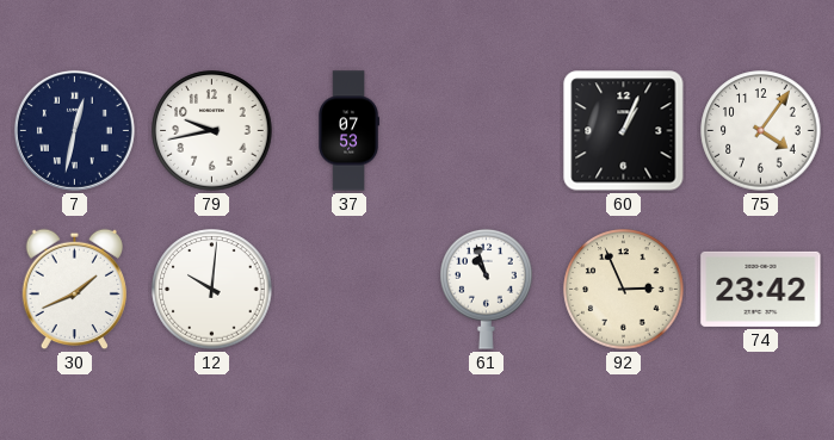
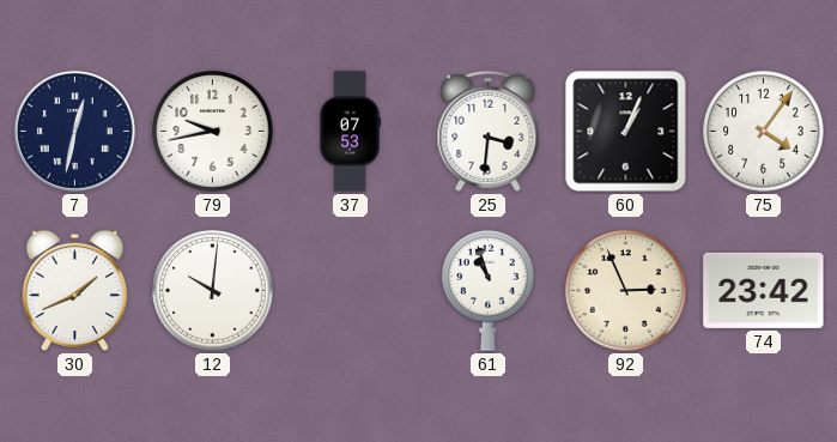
25: none -> 3:31
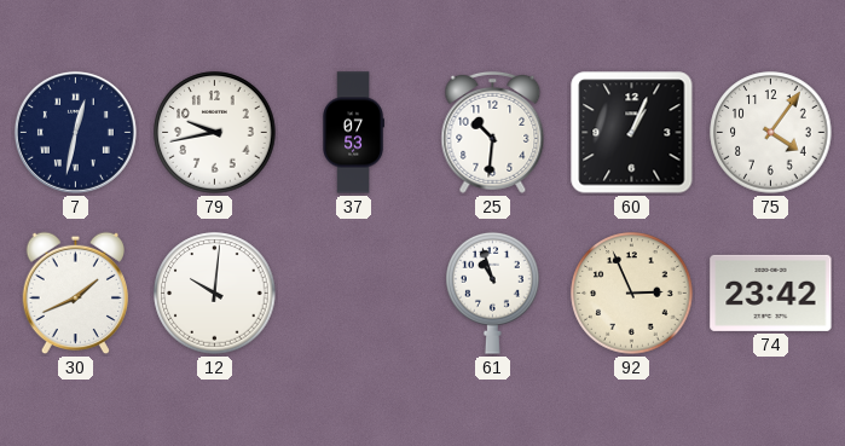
25: 3:31 -> 10:31
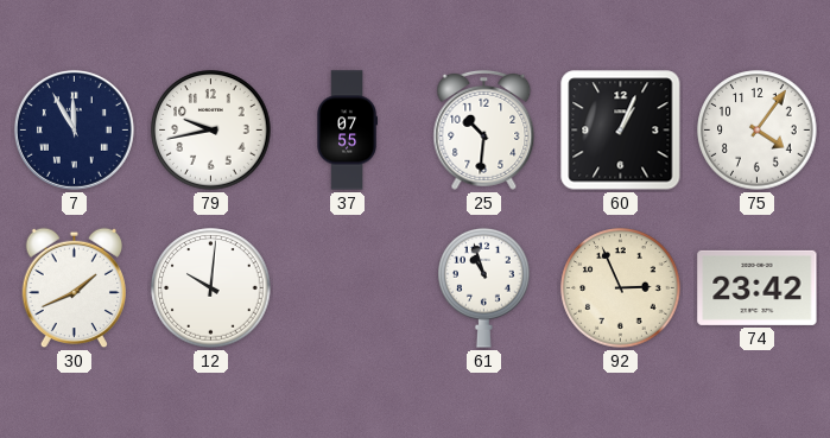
7: 12:32 -> 11:55
37: 07:53 -> 07:55
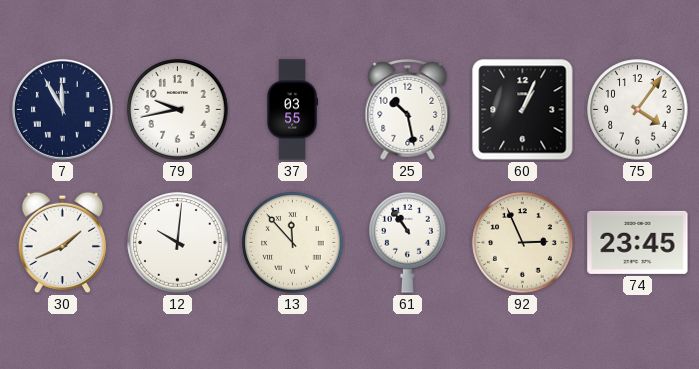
37: 07:55 -> 03:55
25: 10:31 -> 10:28
13: none -> 11:53
61: 10:57 -> 10:54
74: 23:42 -> 23:45
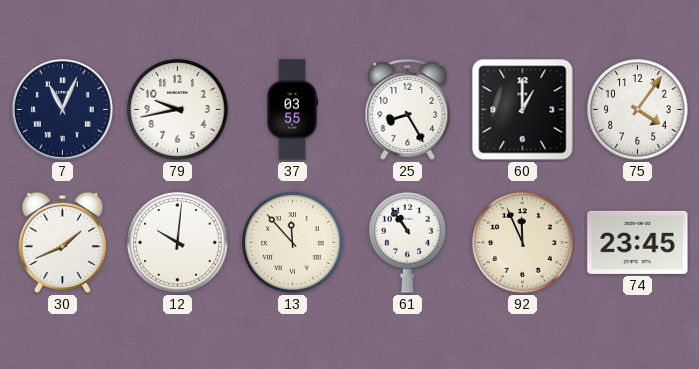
7: 11:55 -> 11:04
25: 10:28 -> 8:25
60: 1:04 -> 1:00
92: 2:56 -> 11:56
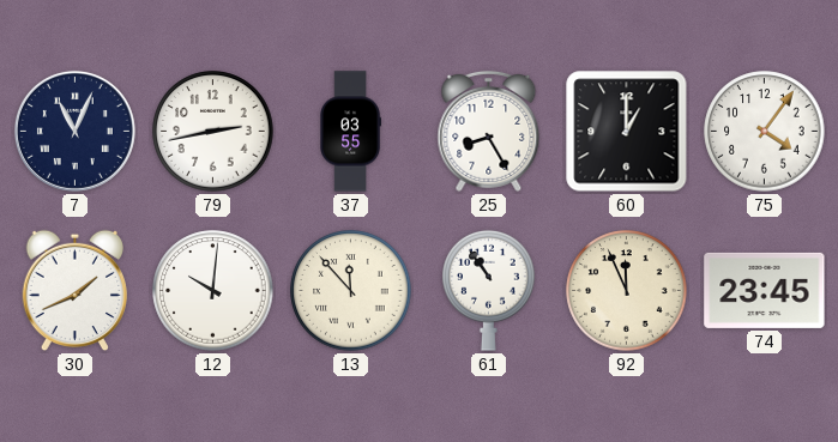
79: 9:43 -> 2:43
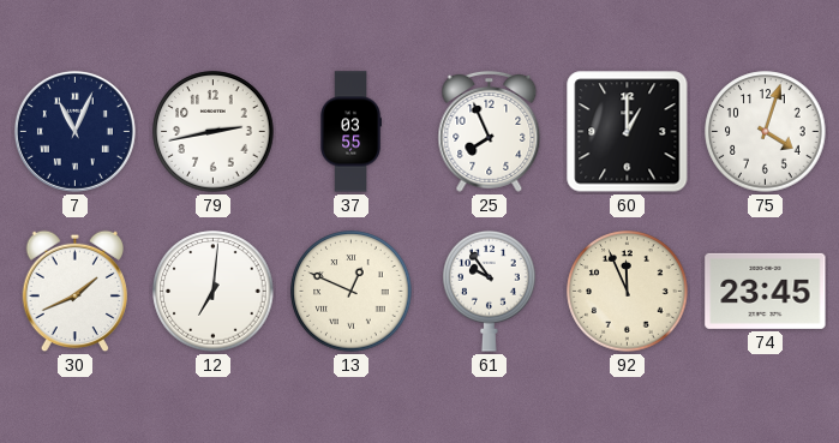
25: 8:25 -> 7:56
75: 4:06 -> 4:03
12: 10:01 -> 7:01
13: 11:53 -> 12:49
61: 10:54 -> 9:54
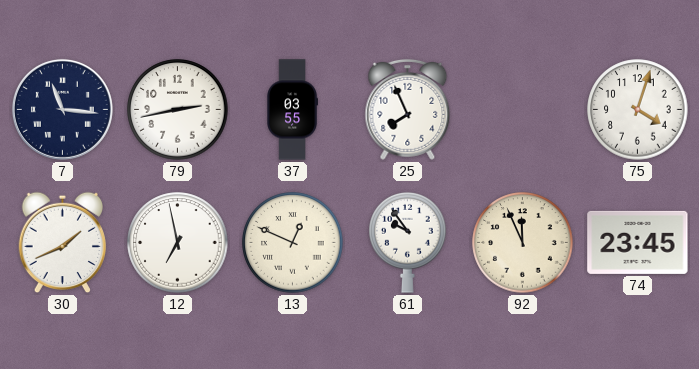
7: 11:04 -> 11:16
60: 1:00 -> none
12: 7:01 -> 6:58
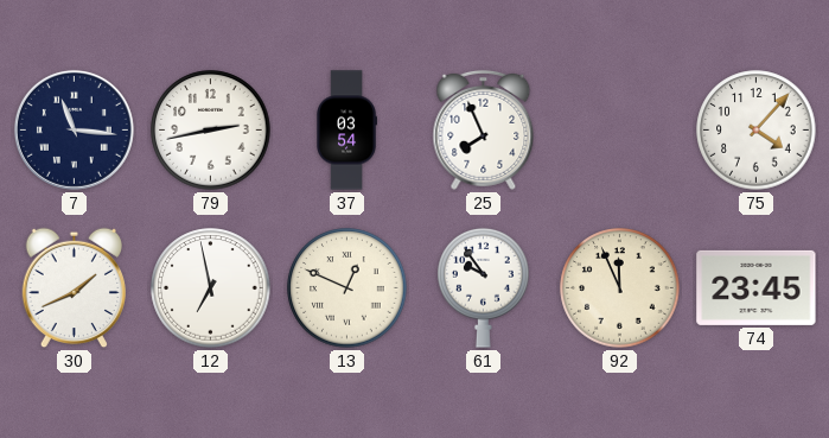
37: 03:55 -> 03:54
75: 4:03 -> 4:07
